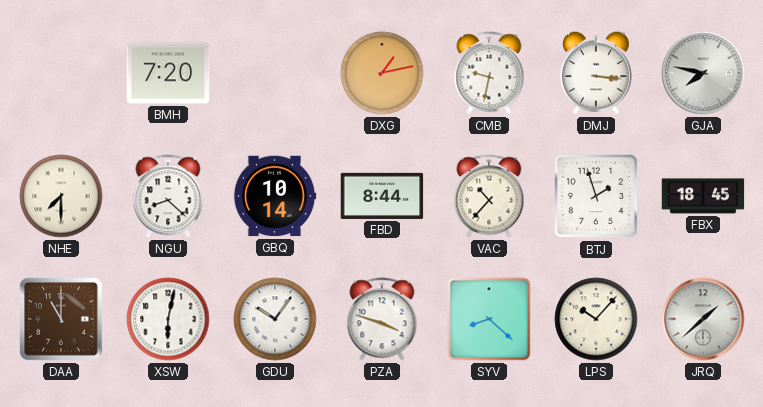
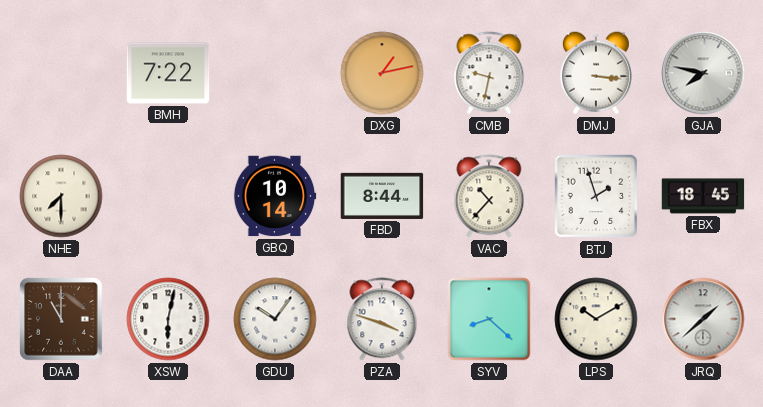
BMH: 7:20 -> 7:22
NGU: 8:22 -> none
LPS: 10:07 -> 10:10
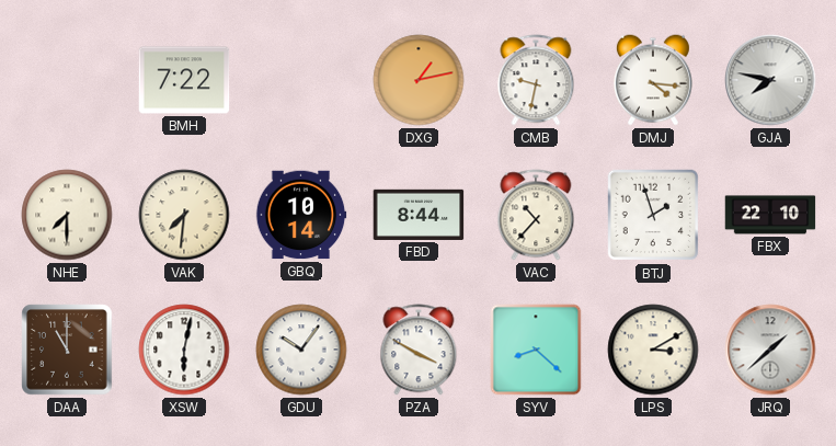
DMJ: 3:16 -> 4:16
VAK: none -> 7:31
FBX: 18:45 -> 22:10
PZA: 3:48 -> 3:50
LPS: 10:10 -> 3:10
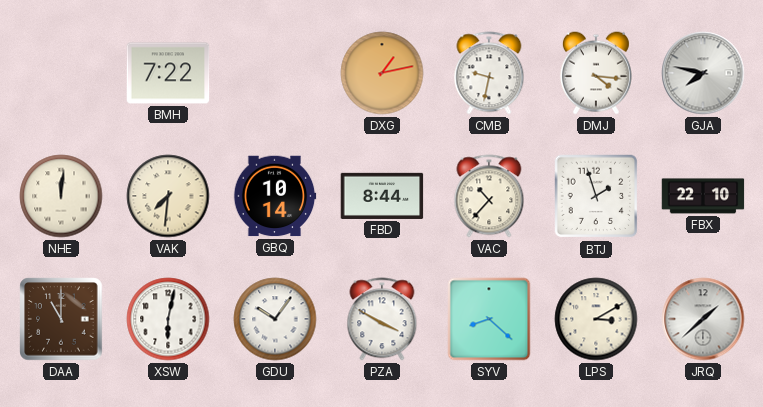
NHE: 7:30 -> 12:01
